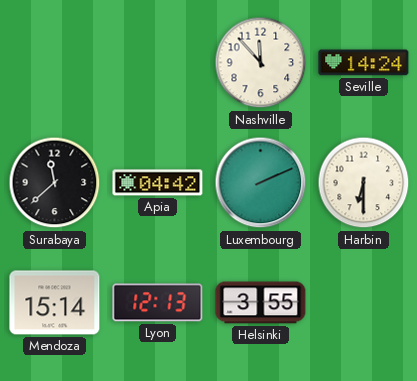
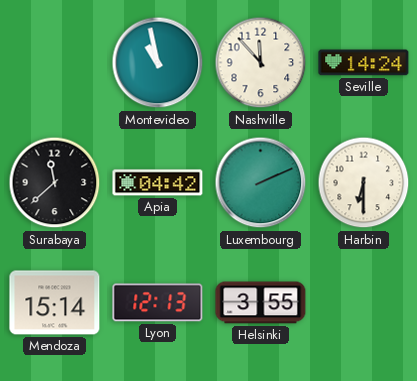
Montevideo: none -> 10:58
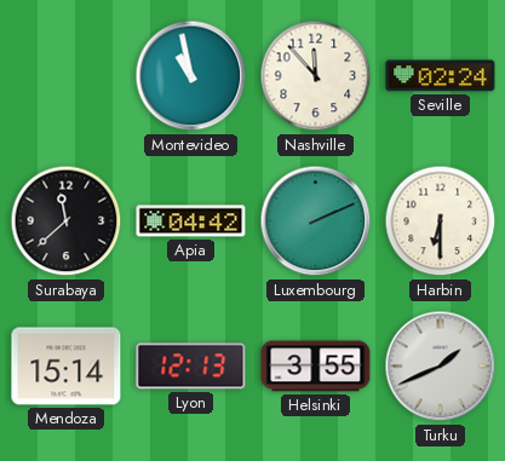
Seville: 14:24 -> 02:24
Turku: none -> 1:41
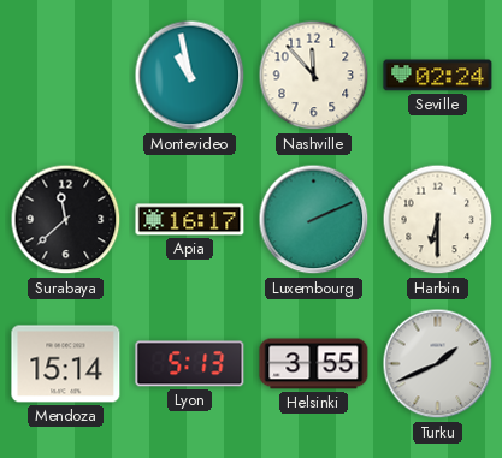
Apia: 04:42 -> 16:17
Lyon: 12:13 -> 5:13
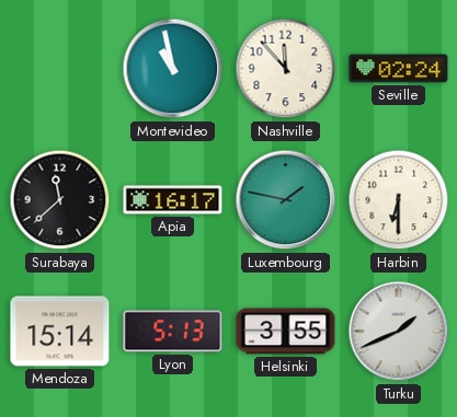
Luxembourg: 2:11 -> 1:47
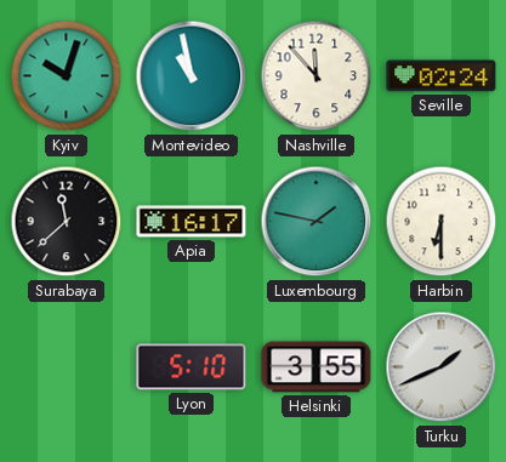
Kyiv: none -> 10:03
Mendoza: 15:14 -> none
Lyon: 5:13 -> 5:10
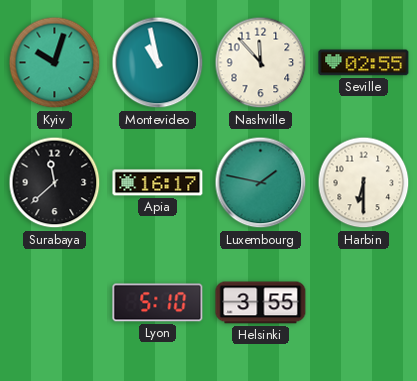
Seville: 02:24 -> 02:55
Turku: 1:41 -> none
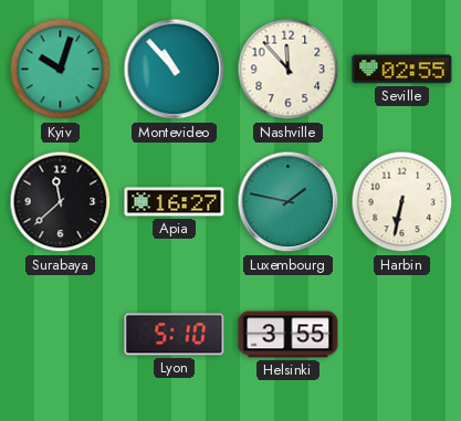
Montevideo: 10:58 -> 10:53
Apia: 16:17 -> 16:27
Harbin: 6:30 -> 6:32
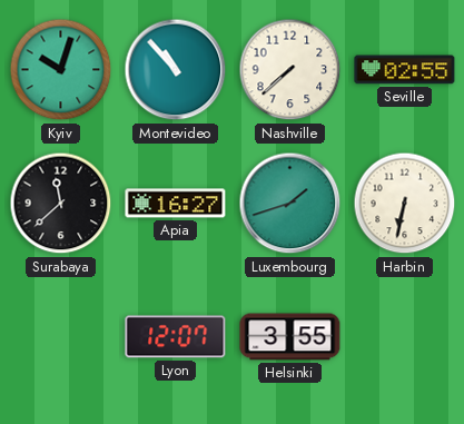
Nashville: 11:53 -> 7:38
Luxembourg: 1:47 -> 1:42
Lyon: 5:10 -> 12:07
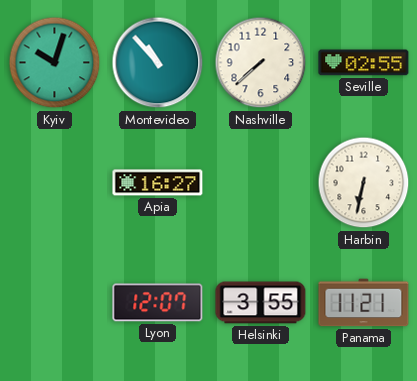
Surabaya: 11:38 -> none
Luxembourg: 1:42 -> none
Panama: none -> 11:21
